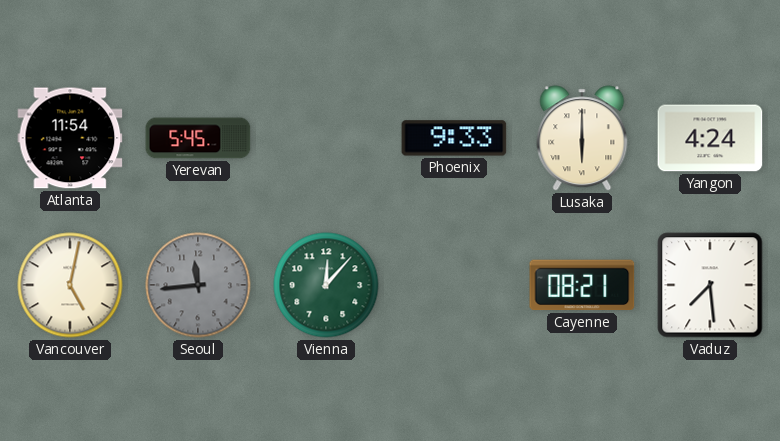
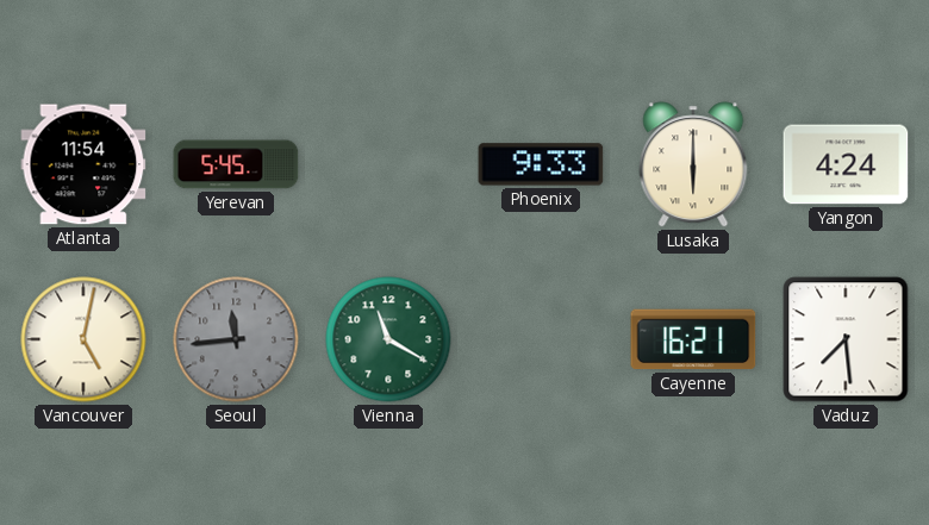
Vienna: 12:07 -> 11:20
Cayenne: 08:21 -> 16:21
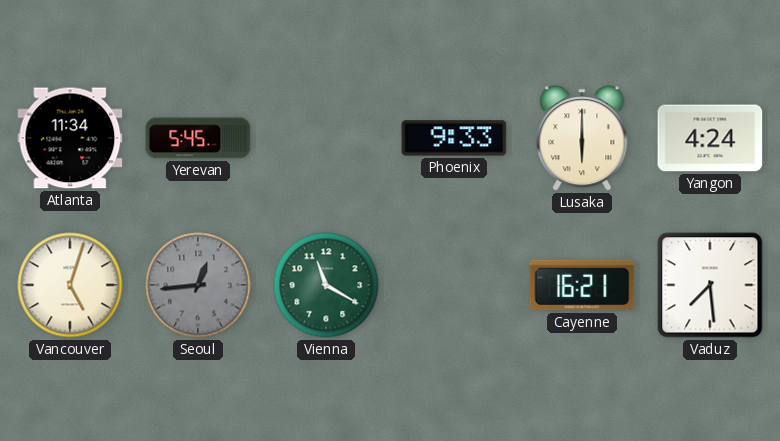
Atlanta: 11:54 -> 11:34
Vancouver: 5:02 -> 5:03
Seoul: 11:44 -> 12:44
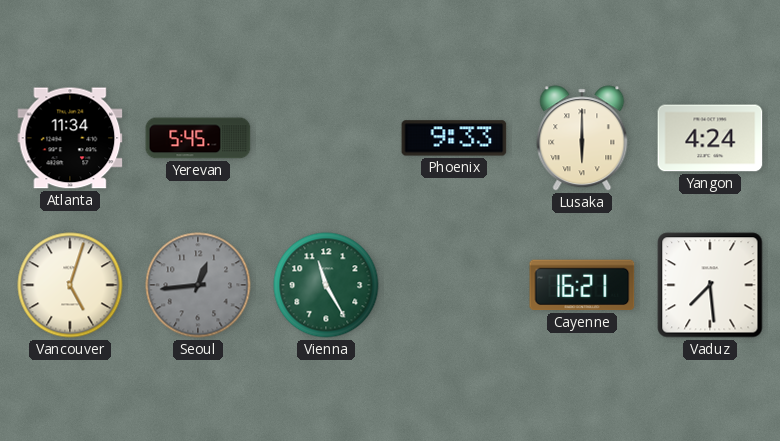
Vienna: 11:20 -> 11:25
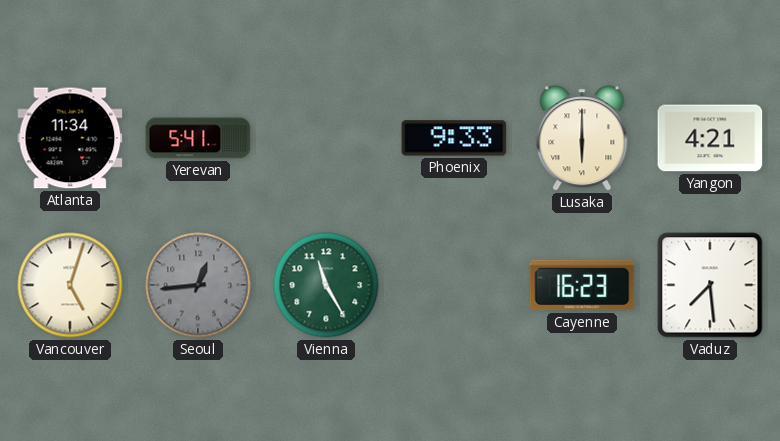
Yerevan: 5:45 -> 5:41
Yangon: 4:24 -> 4:21
Cayenne: 16:21 -> 16:23
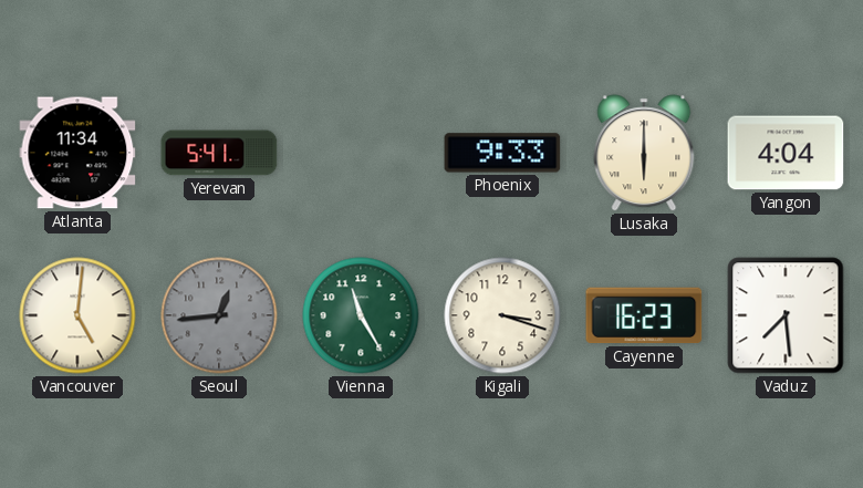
Yangon: 4:21 -> 4:04
Vancouver: 5:03 -> 5:01
Kigali: none -> 3:18
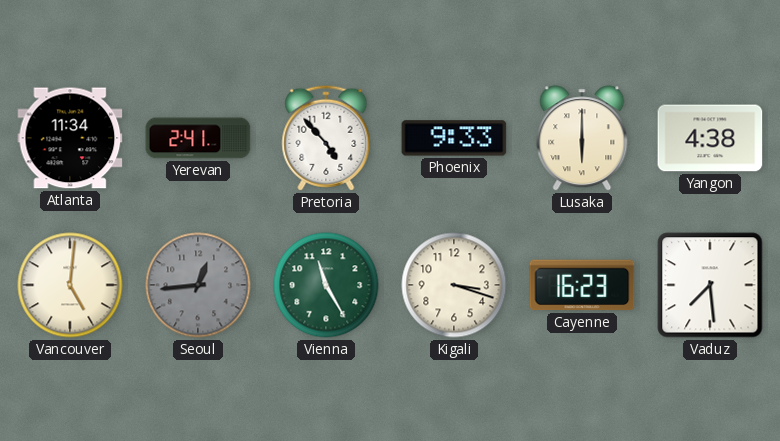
Yerevan: 5:41 -> 2:41
Pretoria: none -> 4:53
Yangon: 4:04 -> 4:38
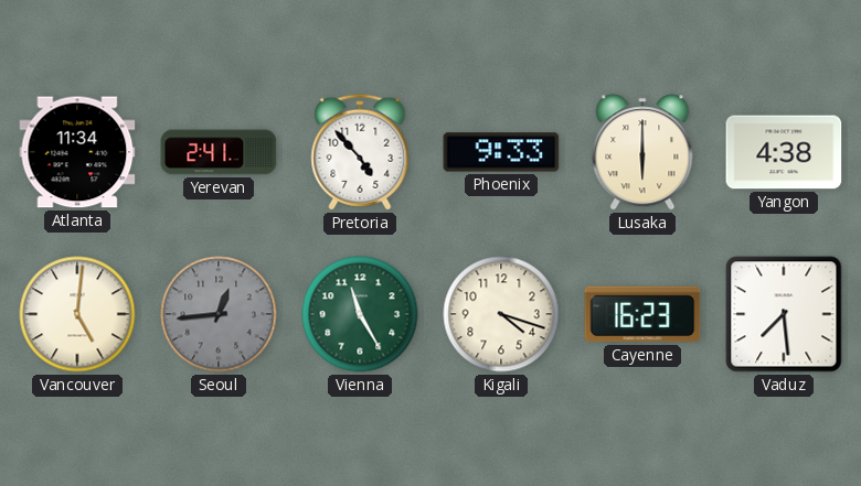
Kigali: 3:18 -> 4:18
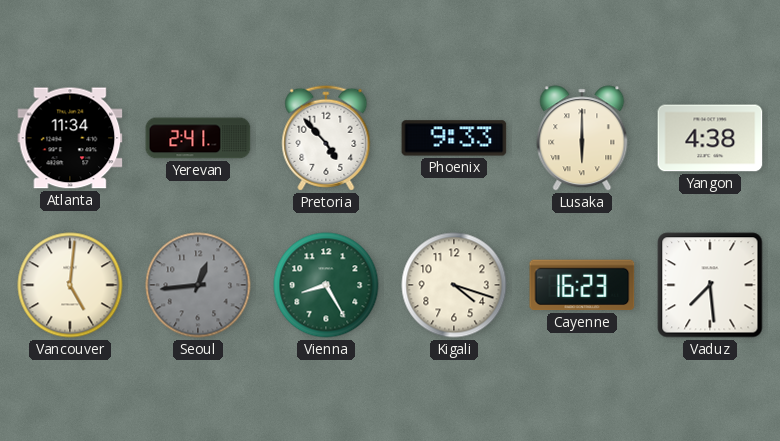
Vienna: 11:25 -> 8:25
